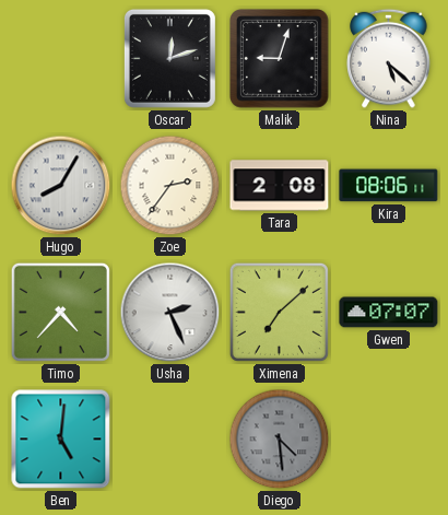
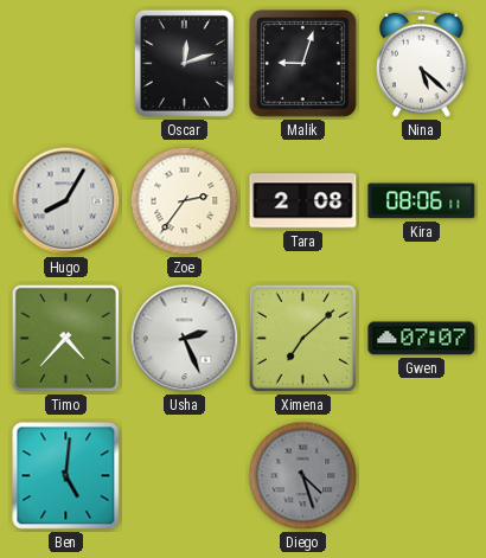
Diego: 4:29 -> 4:27
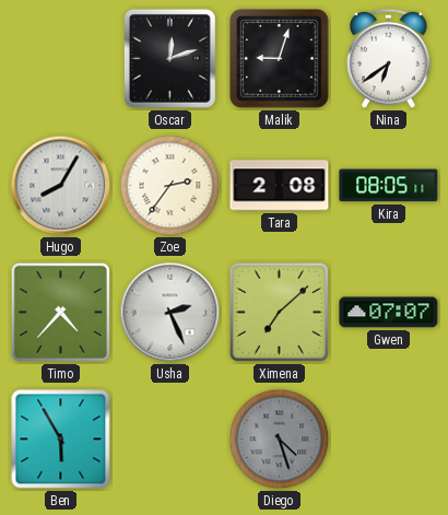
Nina: 5:22 -> 6:39
Kira: 08:06 -> 08:05
Ben: 5:01 -> 5:55
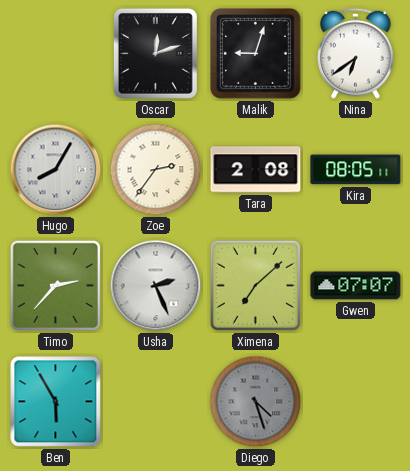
Timo: 4:37 -> 2:37
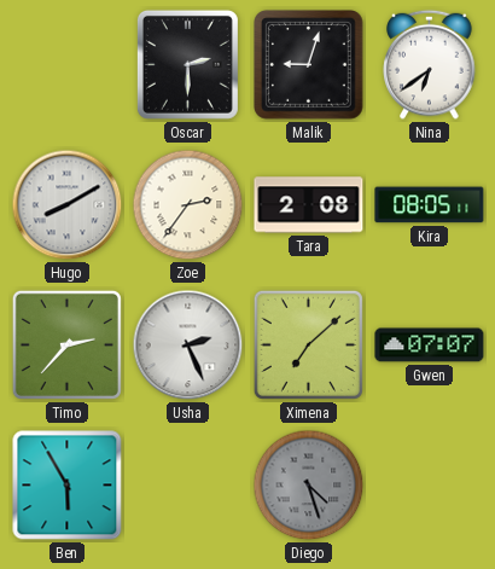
Oscar: 12:12 -> 2:30
Hugo: 8:05 -> 8:10
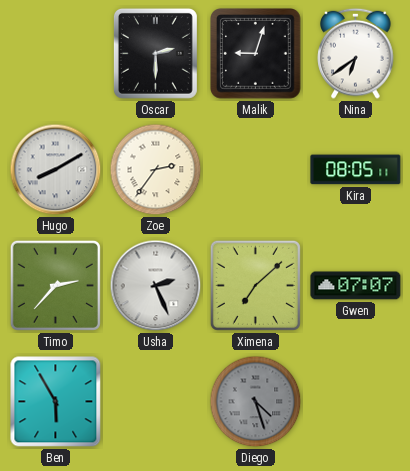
Tara: 2:08 -> none
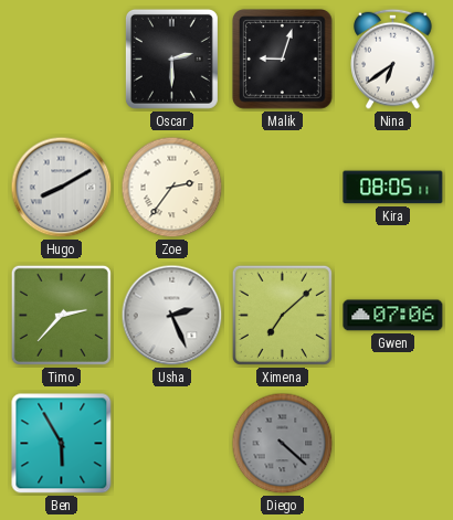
Gwen: 07:07 -> 07:06
Diego: 4:27 -> 4:22
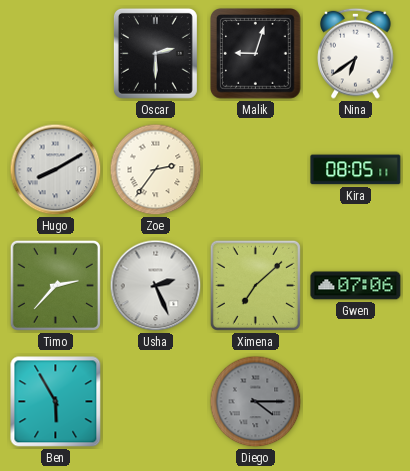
Diego: 4:22 -> 4:15
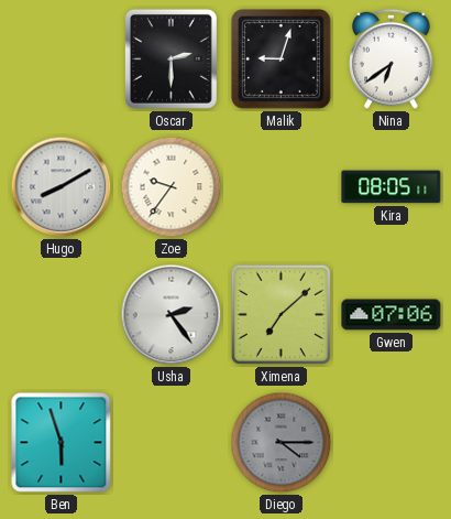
Zoe: 2:36 -> 9:36
Timo: 2:37 -> none
Usha: 2:26 -> 2:24
Ben: 5:55 -> 5:57
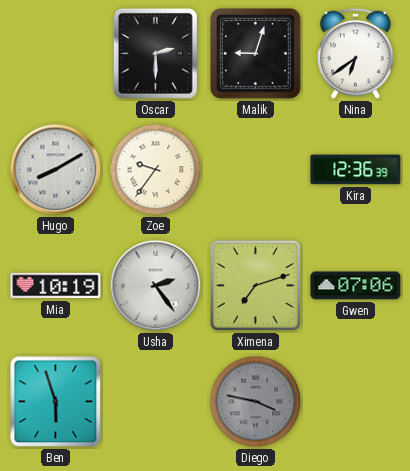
Kira: 08:05 -> 12:36
Mia: none -> 10:19
Ximena: 7:08 -> 7:12
Diego: 4:15 -> 3:47
